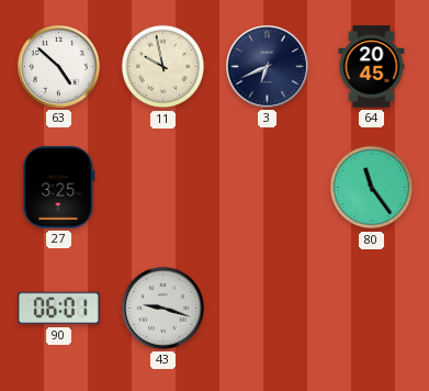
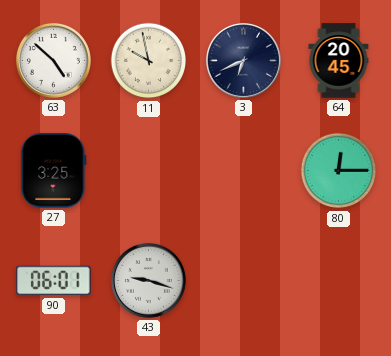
80: 11:24 -> 12:15
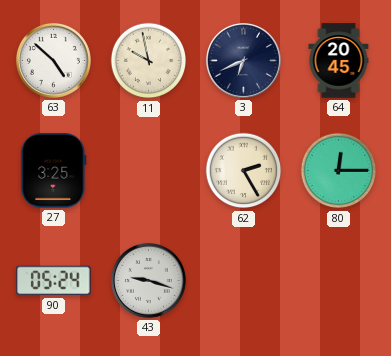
62: none -> 2:25
90: 06:01 -> 05:24
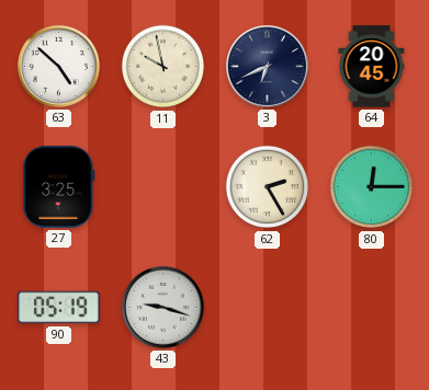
90: 05:24 -> 05:19
